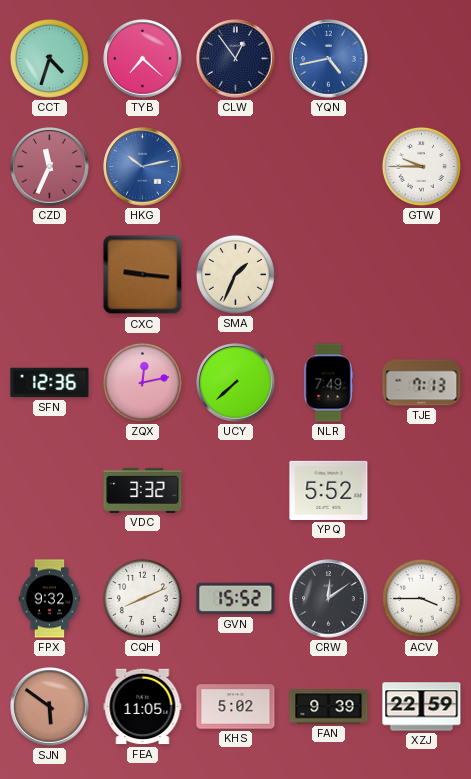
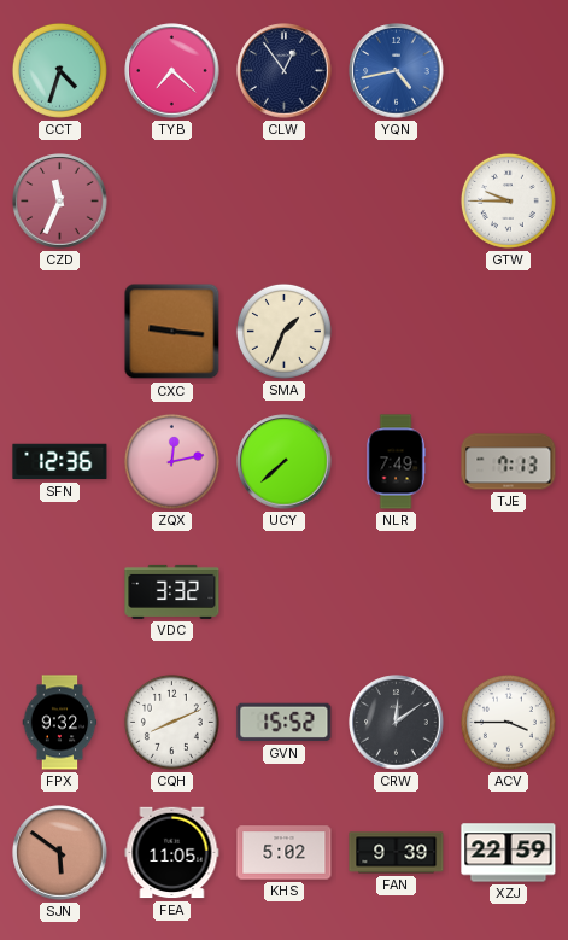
HKG: 10:13 -> none
YPQ: 5:52 -> none
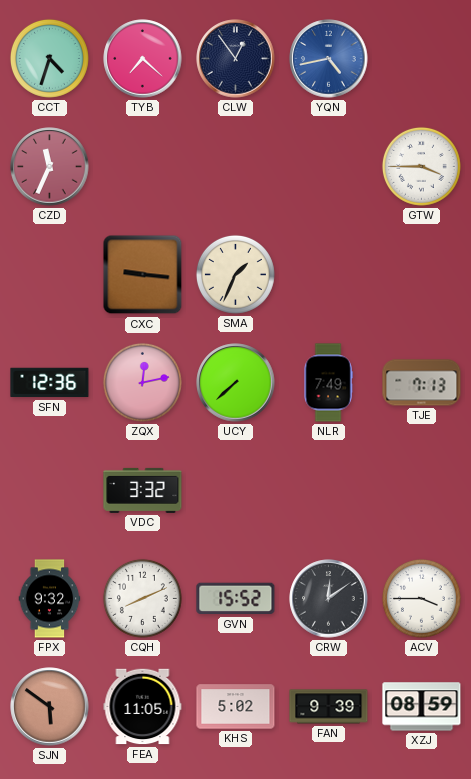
GTW: 9:45 -> 3:45
XZJ: 22:59 -> 08:59
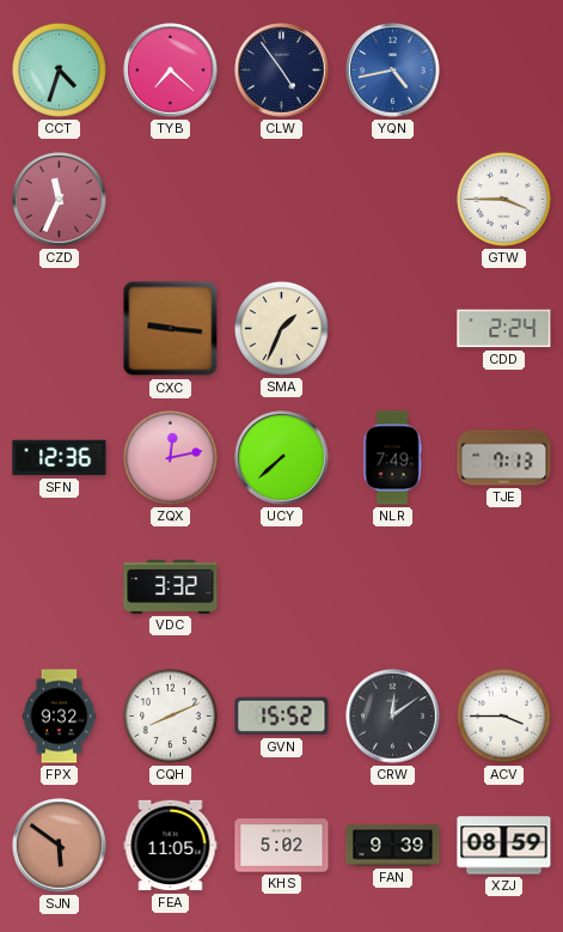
CLW: 12:54 -> 4:54
CDD: none -> 2:24
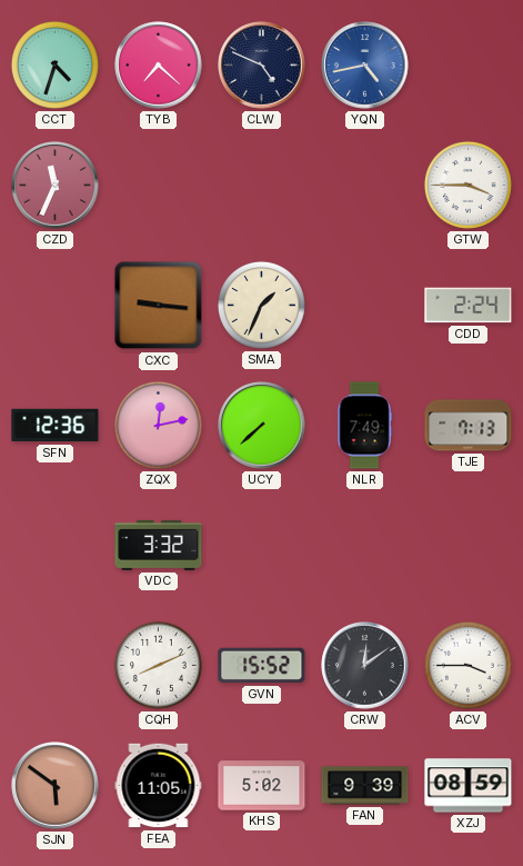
CLW: 4:54 -> 4:49
FPX: 9:32 -> none
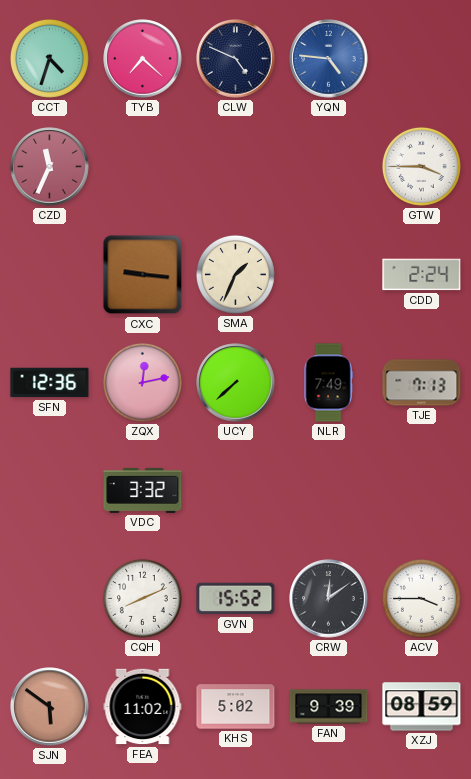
YQN: 4:43 -> 4:46
FEA: 11:05 -> 11:02
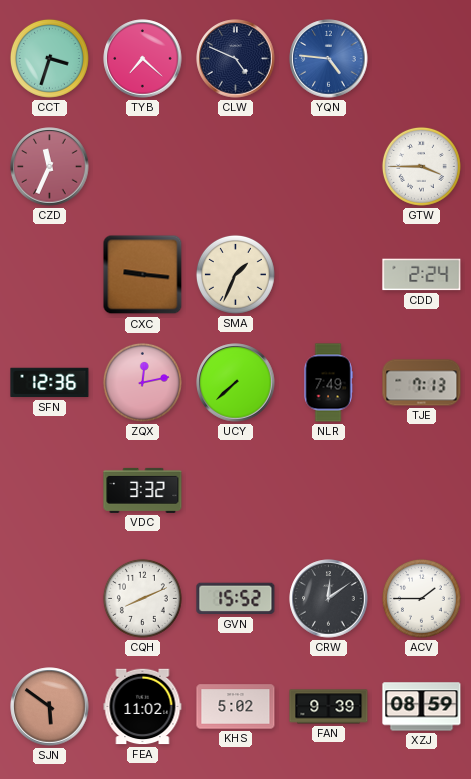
CCT: 4:33 -> 3:33
ACV: 3:45 -> 1:45
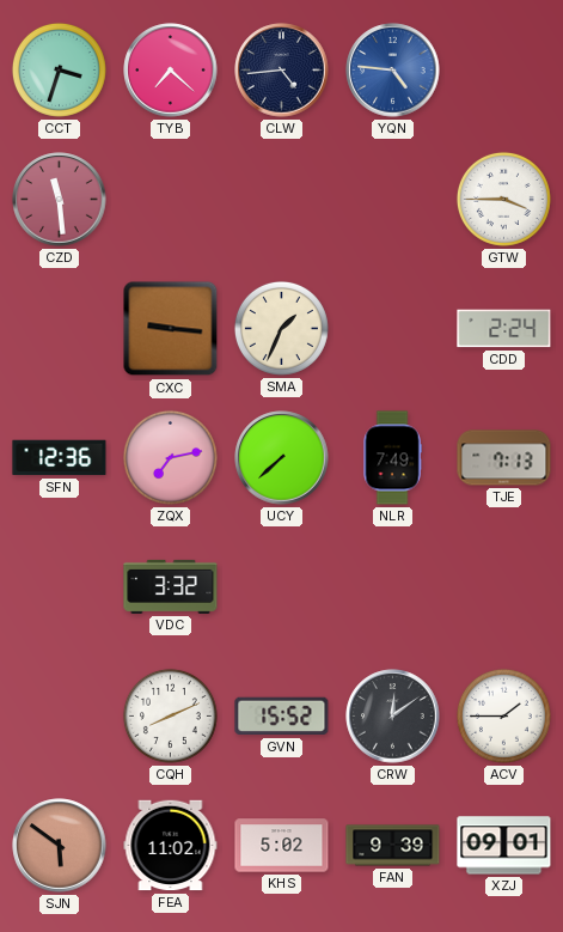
CLW: 4:49 -> 4:44
CZD: 11:34 -> 11:29
ZQX: 12:13 -> 7:13
XZJ: 08:59 -> 09:01
